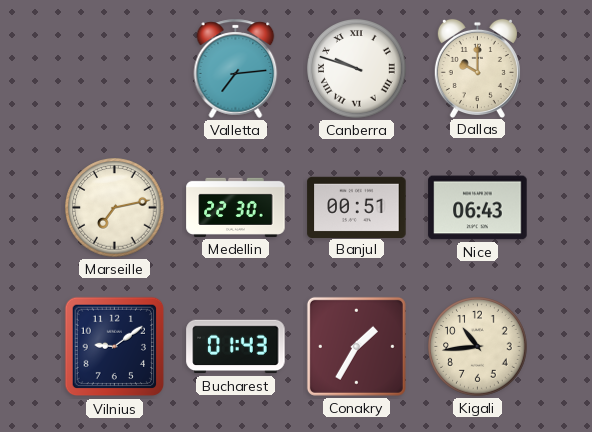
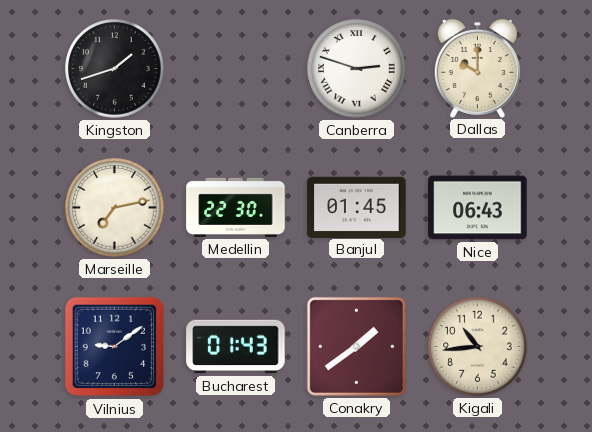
Kingston: none -> 1:42
Valletta: 7:14 -> none
Canberra: 9:48 -> 2:48
Banjul: 00:51 -> 01:45
Conakry: 1:35 -> 1:39
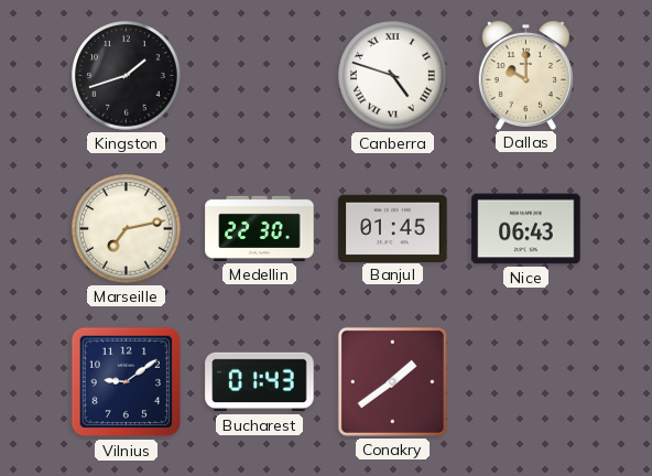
Canberra: 2:48 -> 4:48
Kigali: 10:44 -> none
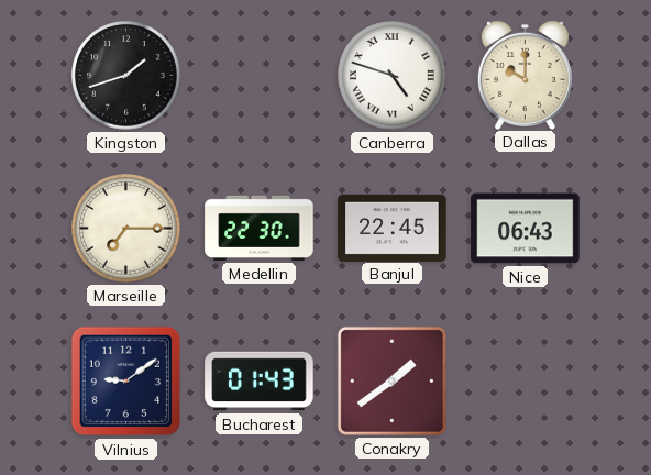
Marseille: 7:13 -> 7:15
Banjul: 01:45 -> 22:45
